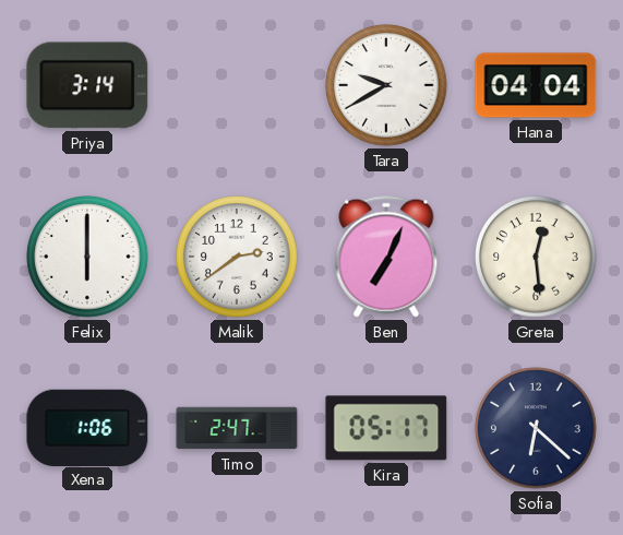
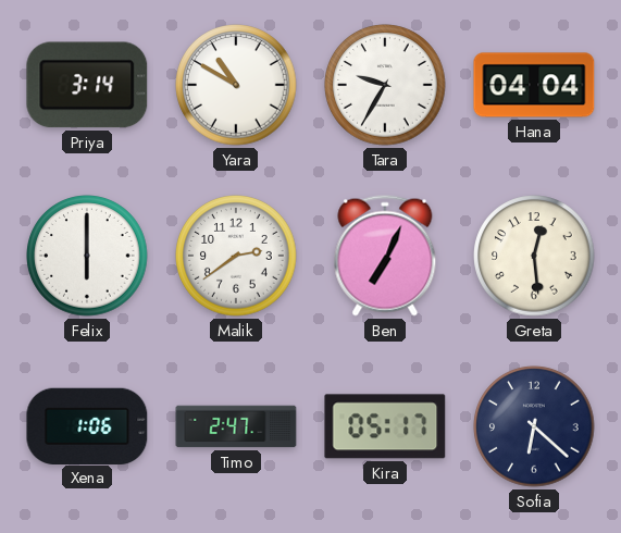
Yara: none -> 10:50
Tara: 9:40 -> 9:35
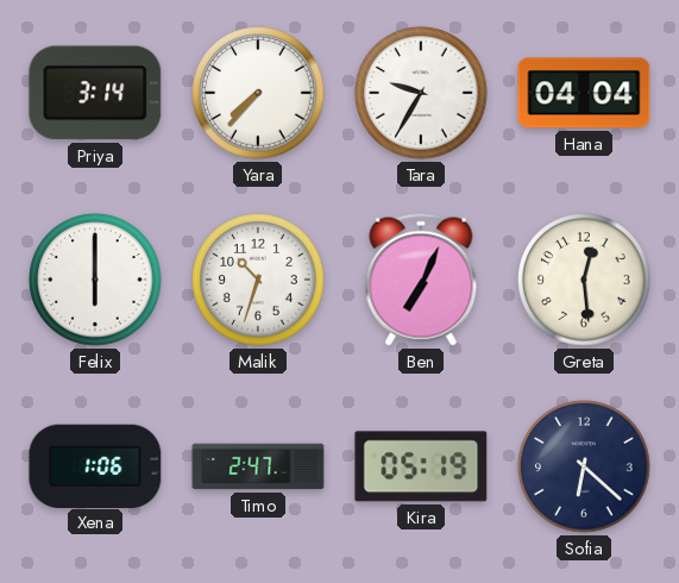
Yara: 10:50 -> 7:37
Malik: 2:39 -> 10:33
Kira: 05:17 -> 05:19
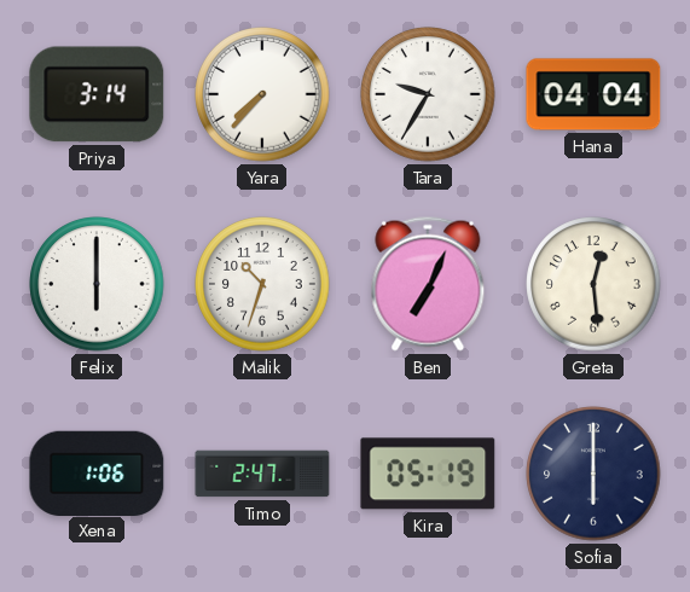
Sofia: 6:22 -> 6:00
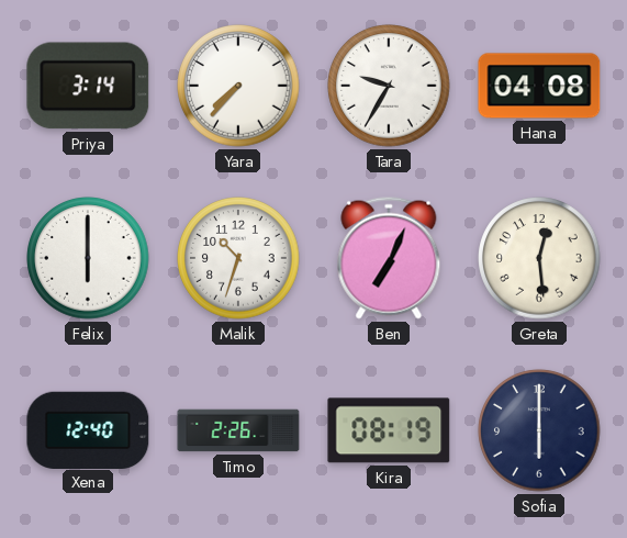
Hana: 04:04 -> 04:08
Xena: 1:06 -> 12:40
Timo: 2:47 -> 2:26
Kira: 05:19 -> 08:19
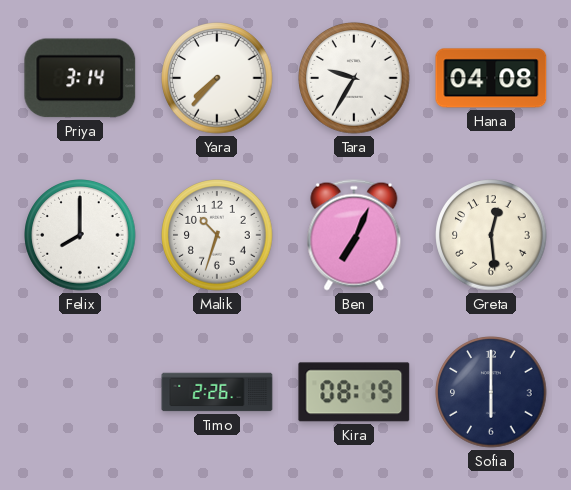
Felix: 6:00 -> 8:00
Xena: 12:40 -> none
